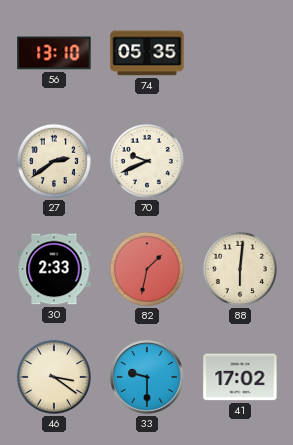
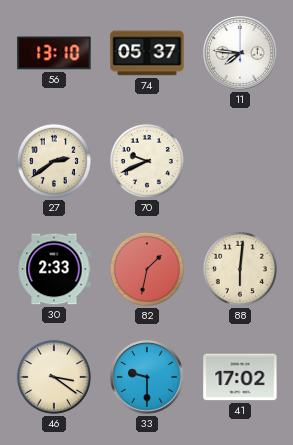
74: 05:35 -> 05:37
11: none -> 7:46
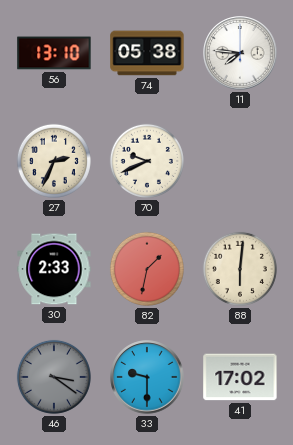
74: 05:37 -> 05:38
27: 2:39 -> 2:34
46 dial: cream -> grey
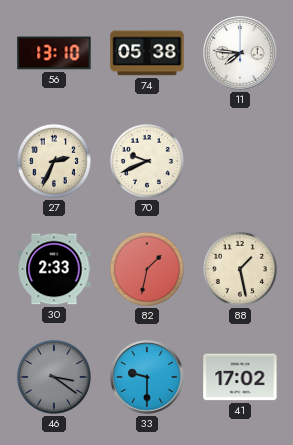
88: 6:01 -> 1:28
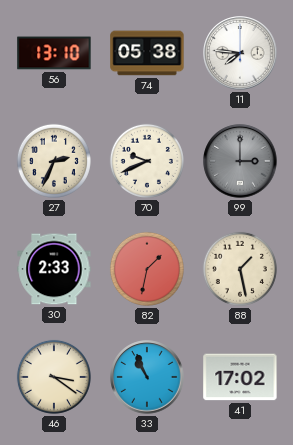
99: none -> 3:00
46 dial: grey -> cream
33: 9:30 -> 10:56
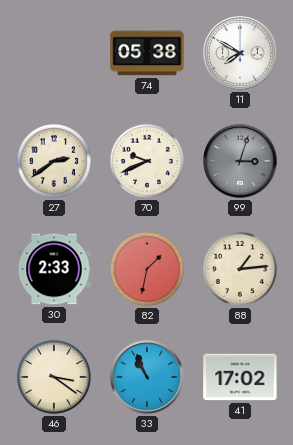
56: 13:10 -> none
11: 7:46 -> 7:50
27: 2:34 -> 2:39
99: 3:00 -> 3:03
88: 1:28 -> 1:14
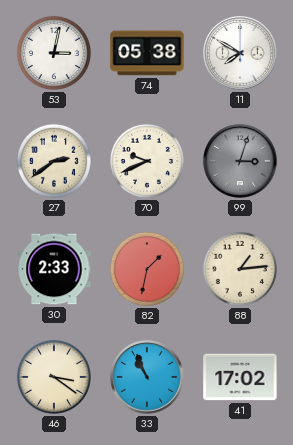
53: none -> 3:02
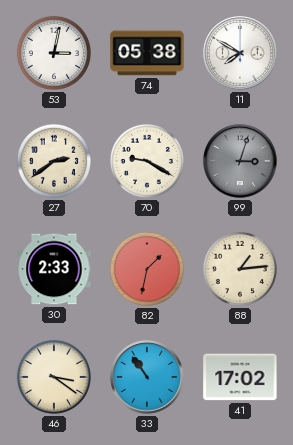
70: 9:41 -> 9:20
33: 10:56 -> 10:54
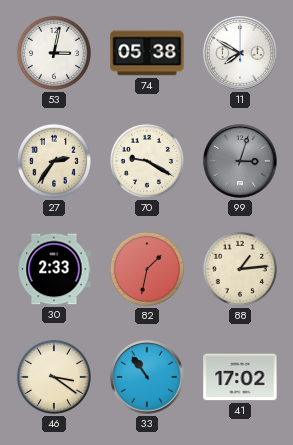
27: 2:39 -> 2:36
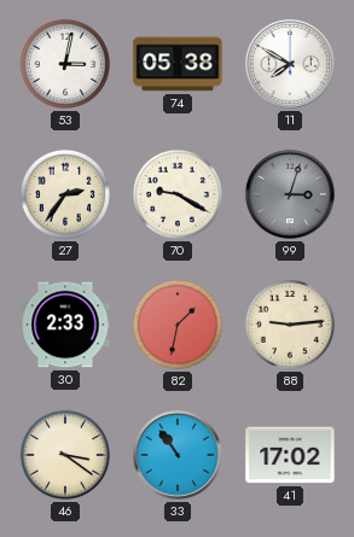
88: 1:14 -> 9:14
